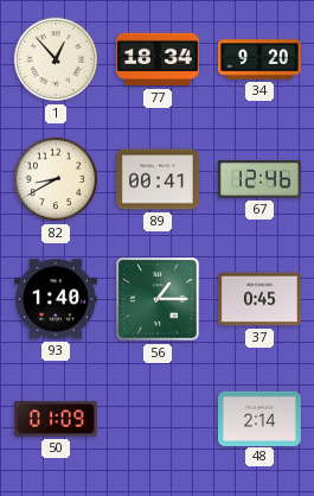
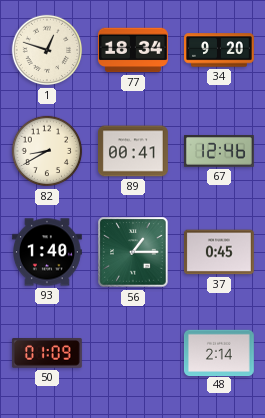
1: 12:53 -> 12:48
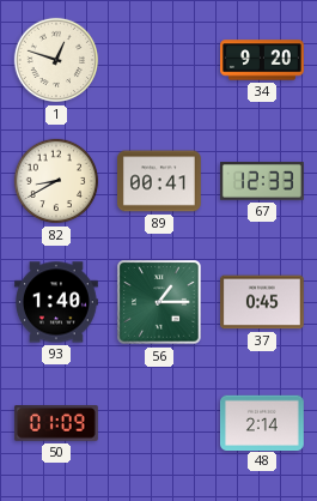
77: 18:34 -> none
67: 12:46 -> 12:33
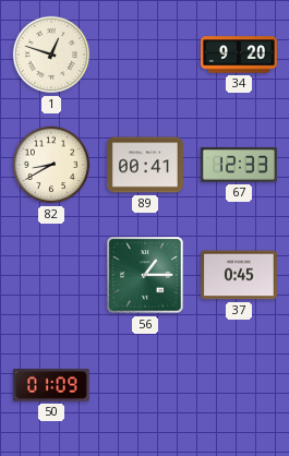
93: 1:40 -> none
48: 2:14 -> none
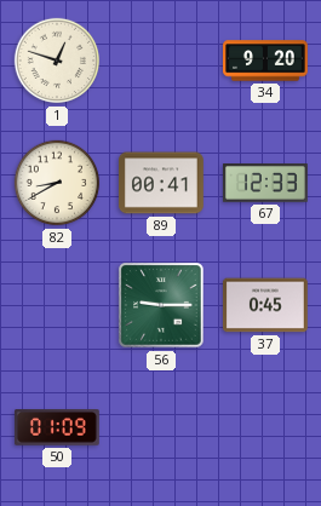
56: 1:15 -> 9:15
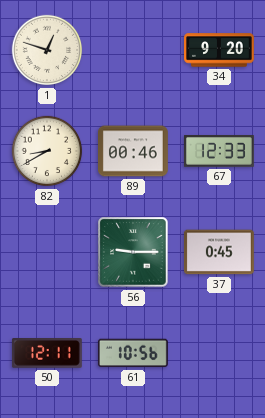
89: 00:41 -> 00:46
50: 01:09 -> 12:11
61: none -> 10:56
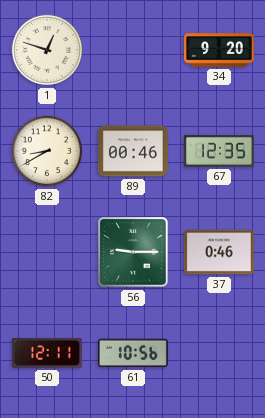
67: 12:33 -> 12:35
37: 0:45 -> 0:46
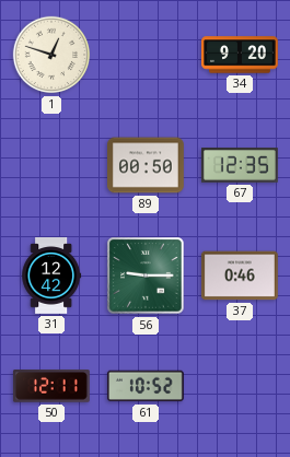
82: 8:40 -> none
89: 00:46 -> 00:50
31: none -> 12:42
61: 10:56 -> 10:52
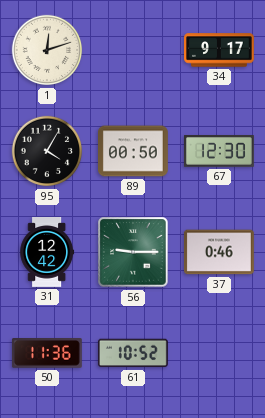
1: 12:48 -> 12:12
34: 9:20 -> 9:17
95: none -> 4:05
67: 12:35 -> 12:30
50: 12:11 -> 11:36
